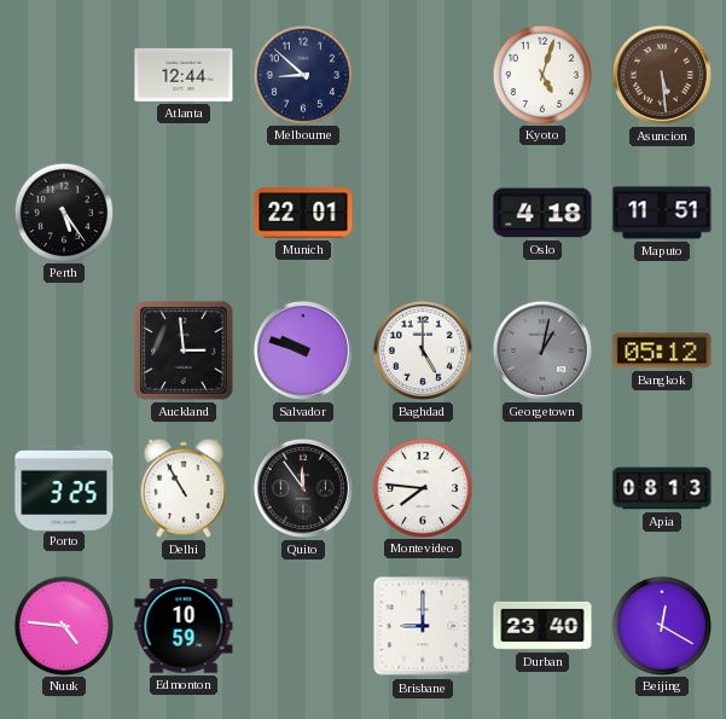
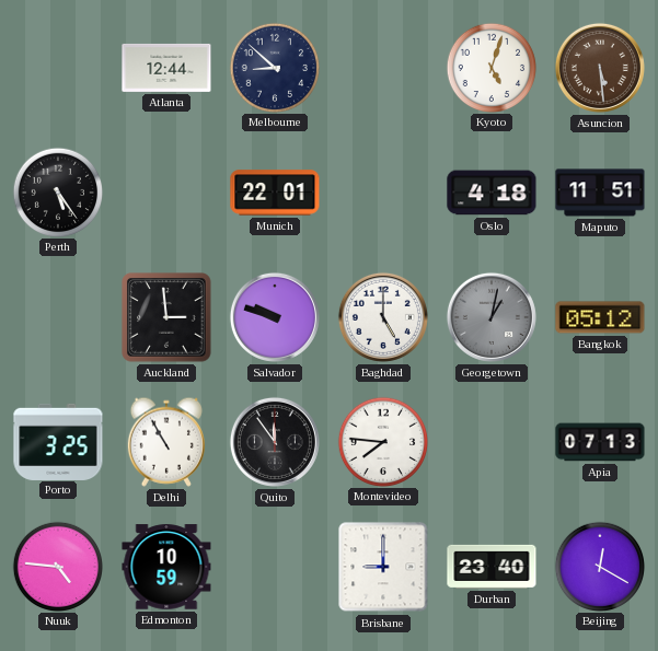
Apia: 08:13 -> 07:13
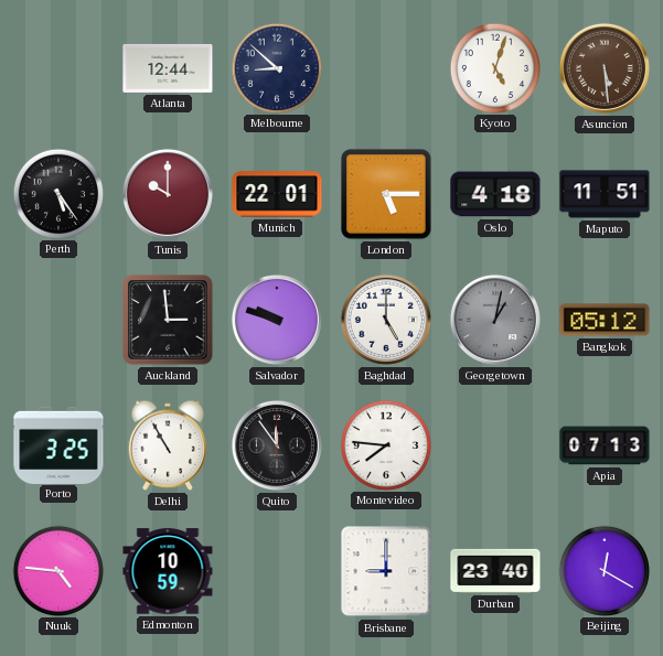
Tunis: none -> 10:00
London: none -> 5:15
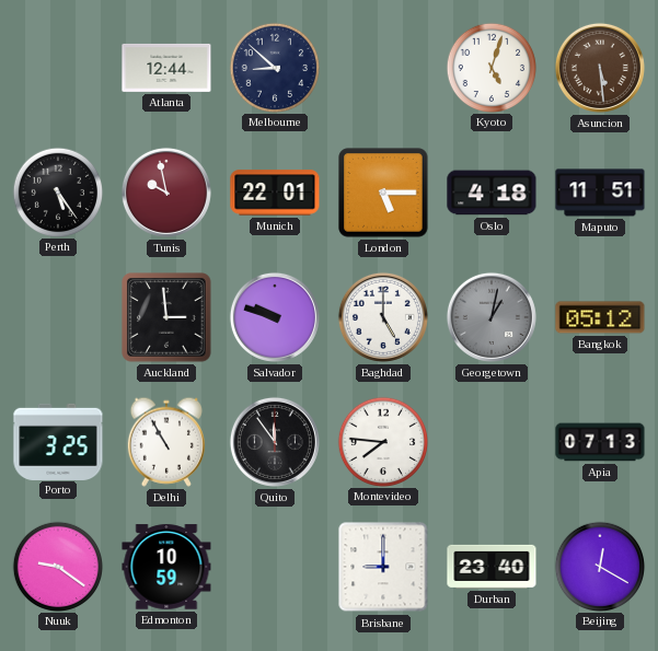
Tunis: 10:00 -> 9:58
Nuuk: 4:46 -> 9:21
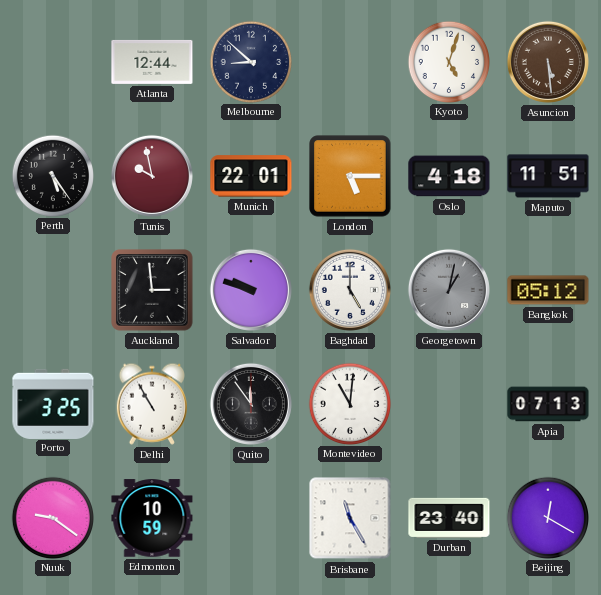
Montevideo: 7:46 -> 11:01
Brisbane: 9:00 -> 11:25
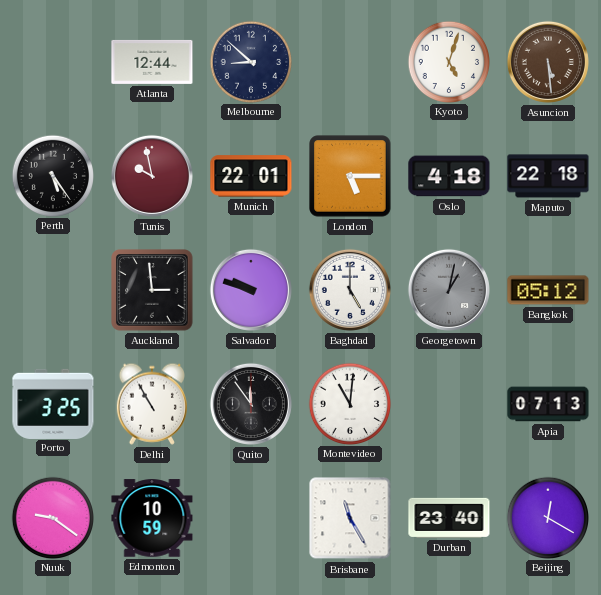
Maputo: 11:51 -> 22:18
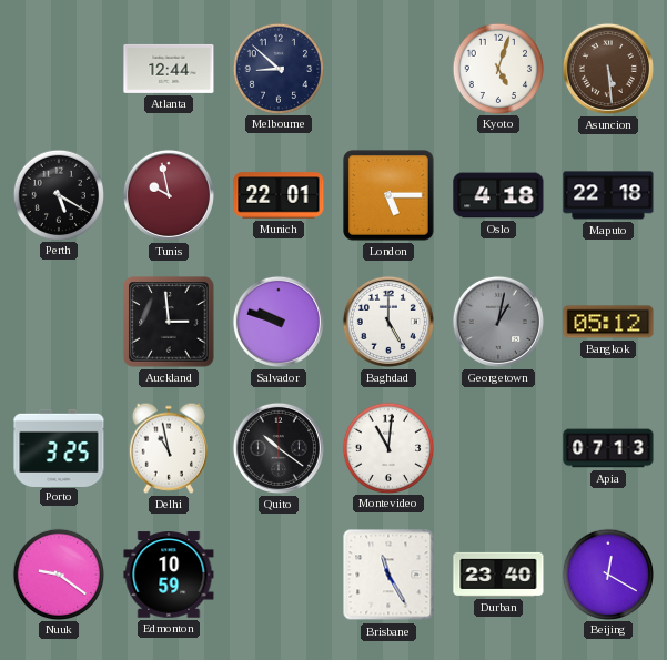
Perth: 5:24 -> 5:20
Delhi: 10:55 -> 10:58
Quito: 11:54 -> 10:21
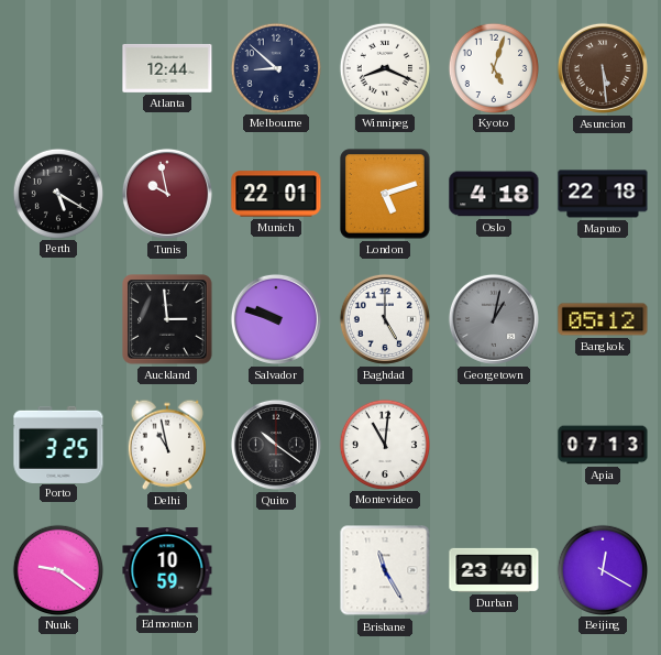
Winnipeg: none -> 8:19
London: 5:15 -> 5:12
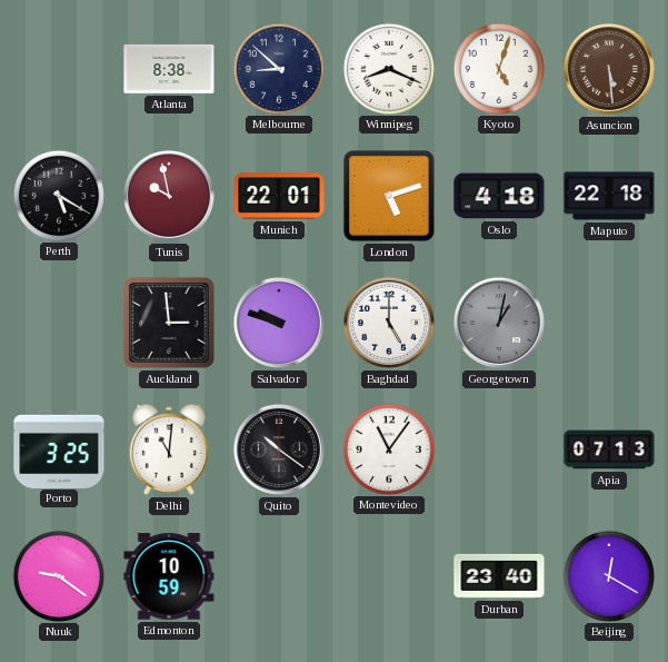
Atlanta: 12:44 -> 8:38
Bangkok: 05:12 -> none
Delhi: 10:58 -> 11:01
Montevideo: 11:01 -> 11:06
Brisbane: 11:25 -> none
